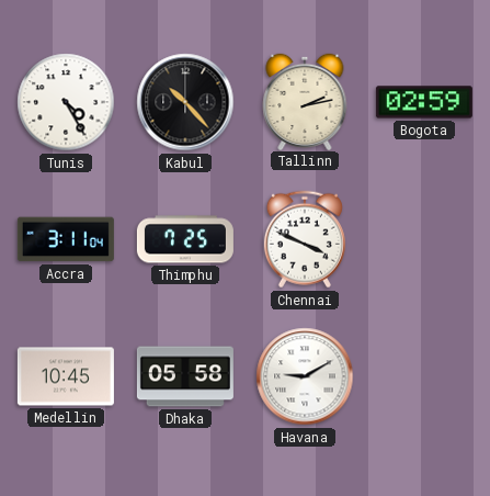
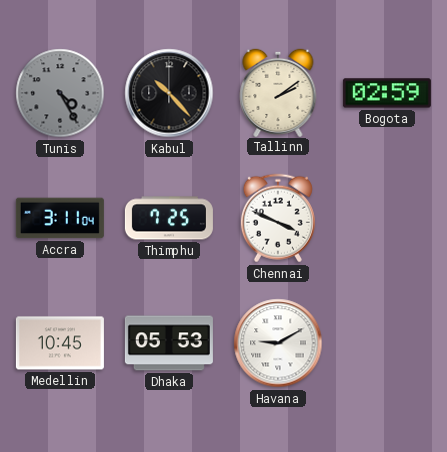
Tunis dial: white -> grey
Tallinn: 2:13 -> 2:09
Dhaka: 05:58 -> 05:53
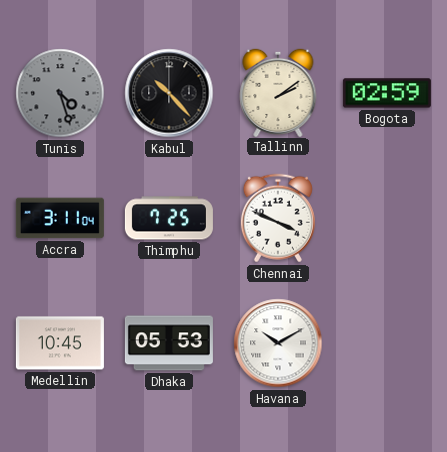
Tunis: 4:25 -> 4:27
Havana: 9:10 -> 10:10
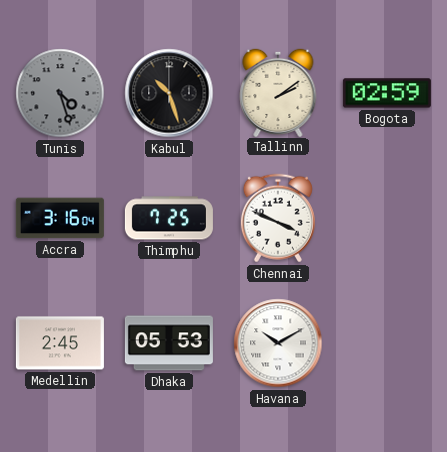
Kabul: 10:23 -> 10:27
Accra: 3:11 -> 3:16
Medellin: 10:45 -> 2:45
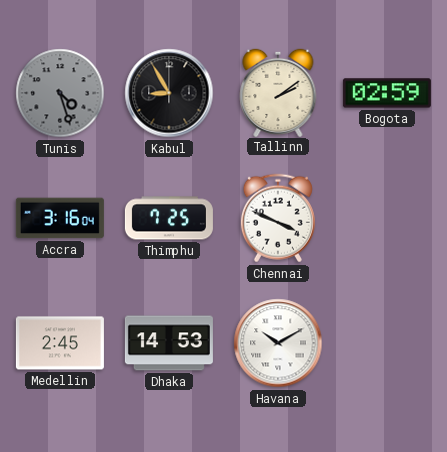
Kabul: 10:27 -> 8:55
Dhaka: 05:53 -> 14:53
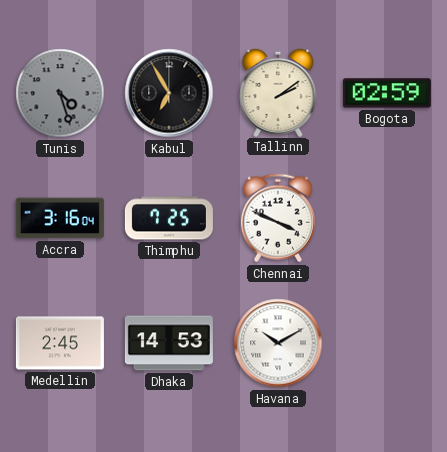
Kabul: 8:55 -> 6:55
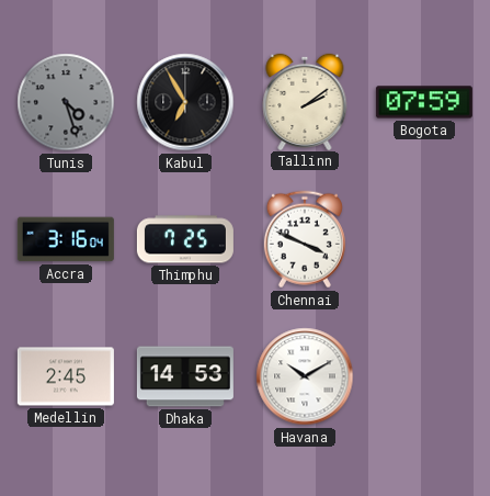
Bogota: 02:59 -> 07:59
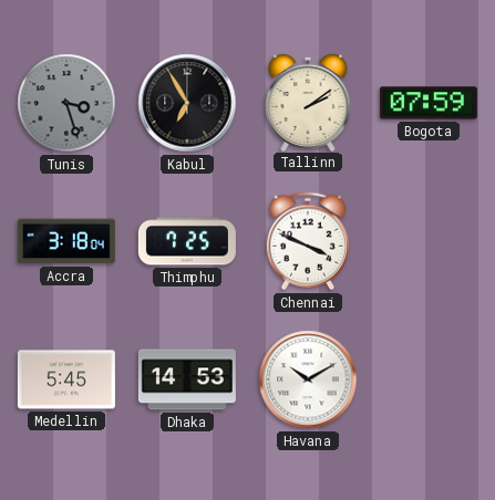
Tunis: 4:27 -> 3:27
Accra: 3:16 -> 3:18
Medellin: 2:45 -> 5:45
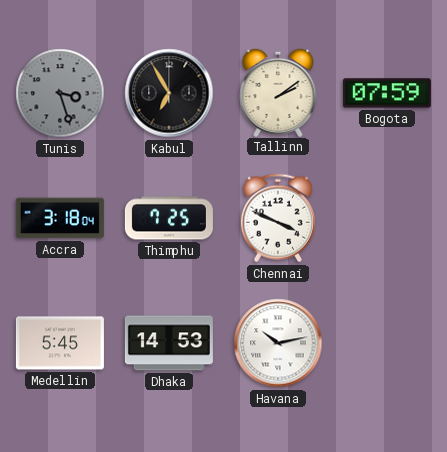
Havana: 10:10 -> 10:13
